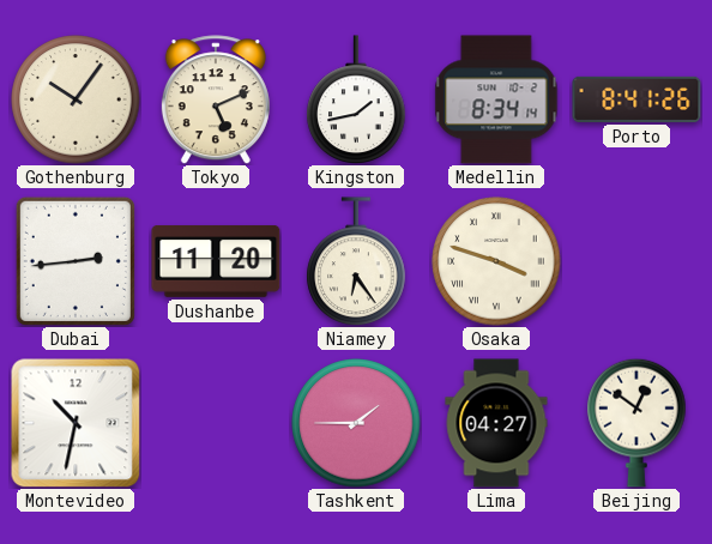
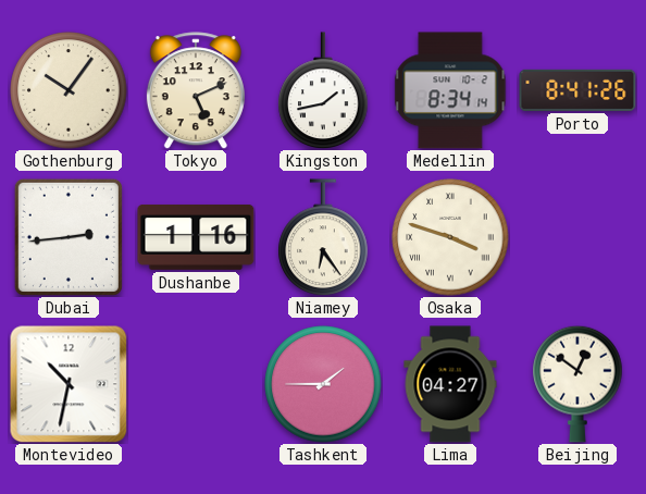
Dushanbe: 11:20 -> 1:16
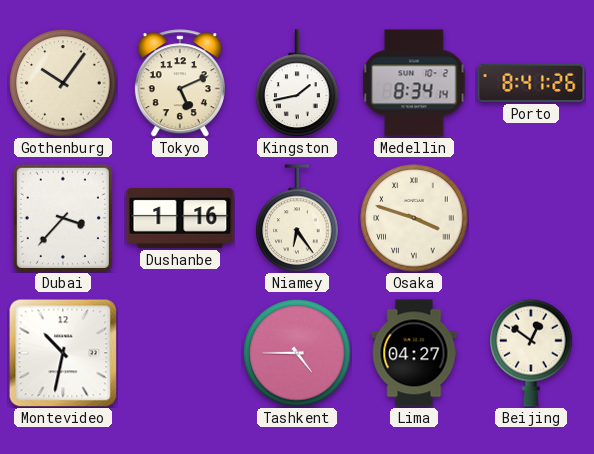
Dubai: 2:44 -> 3:37
Tashkent: 1:45 -> 4:45
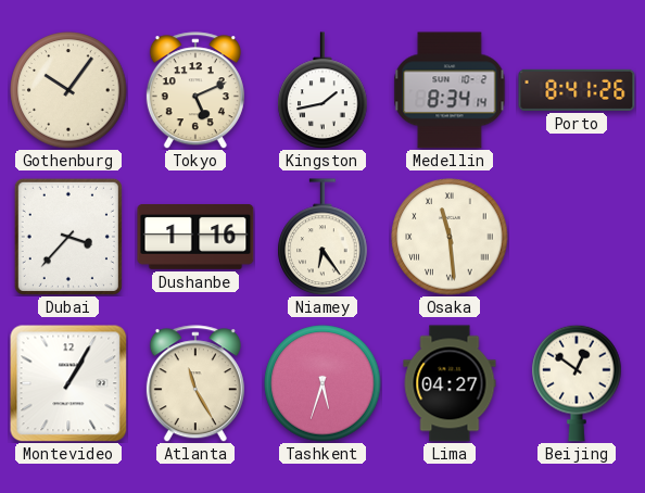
Osaka: 3:48 -> 11:29
Montevideo: 10:32 -> 1:05
Atlanta: none -> 11:25
Tashkent: 4:45 -> 5:33
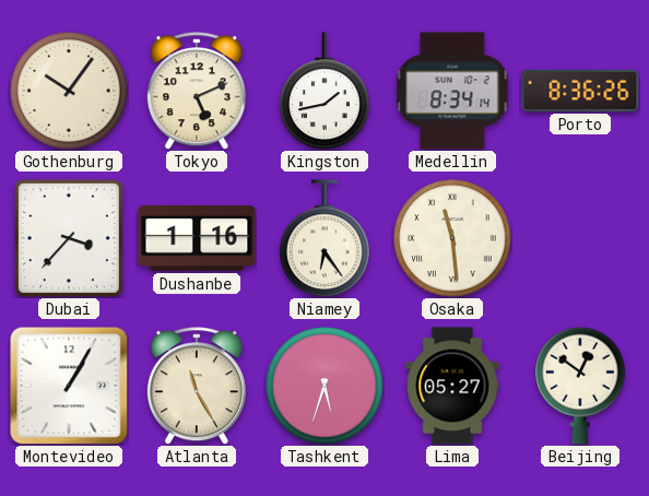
Porto: 8:41 -> 8:36
Lima: 04:27 -> 05:27
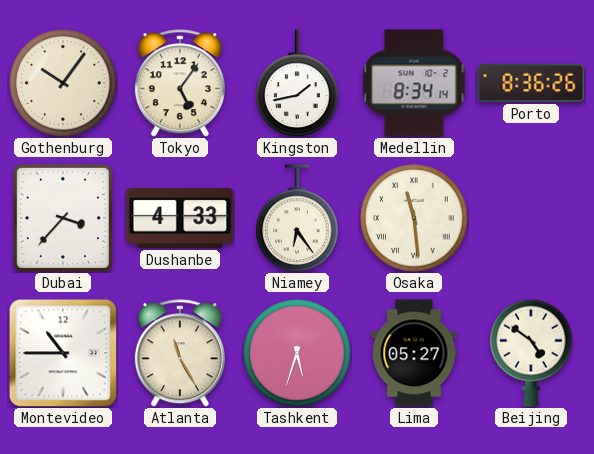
Tokyo: 5:11 -> 5:06
Dushanbe: 1:16 -> 4:33
Montevideo: 1:05 -> 10:45
Beijing: 12:51 -> 4:51
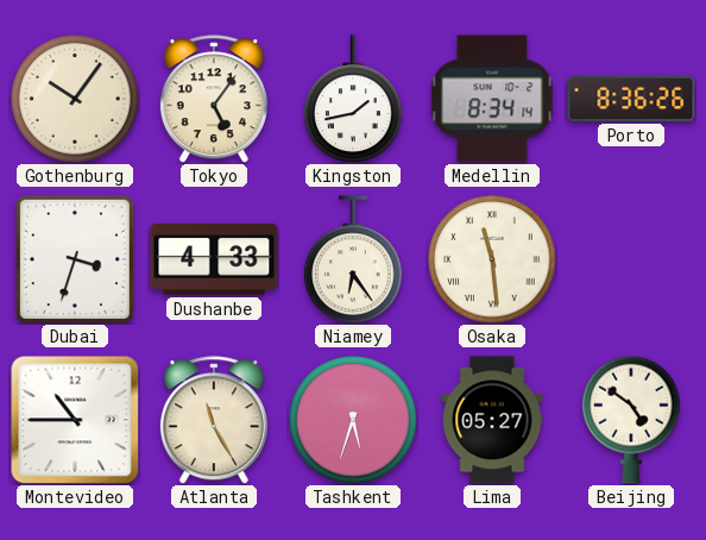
Dubai: 3:37 -> 3:33
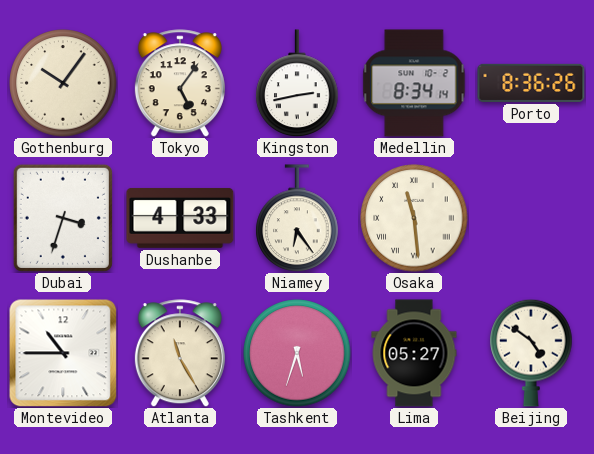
Kingston: 1:43 -> 2:43
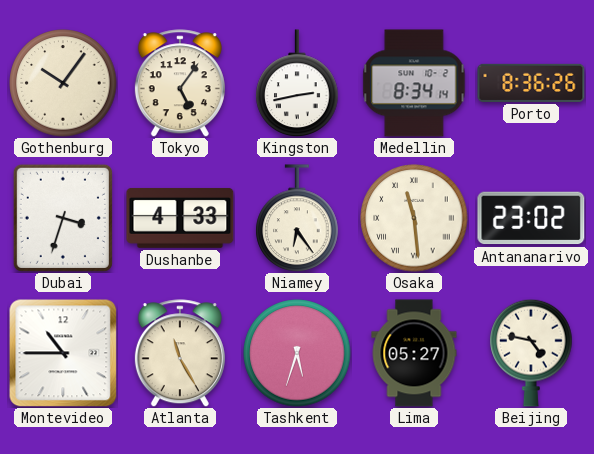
Antananarivo: none -> 23:02
Beijing: 4:51 -> 4:47
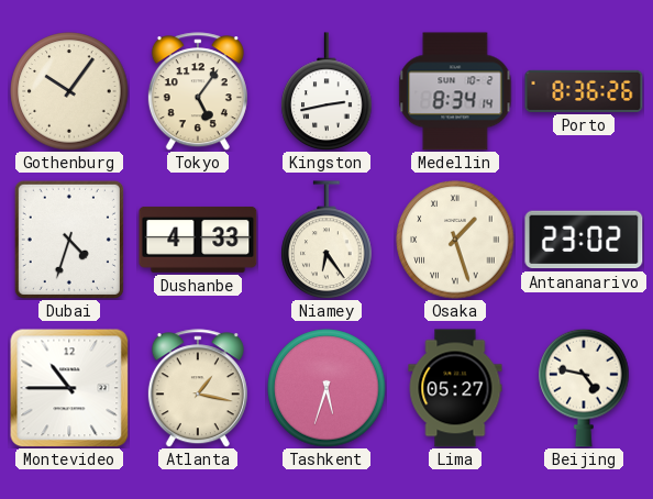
Dubai: 3:33 -> 4:33
Osaka: 11:29 -> 1:27
Atlanta: 11:25 -> 1:17
